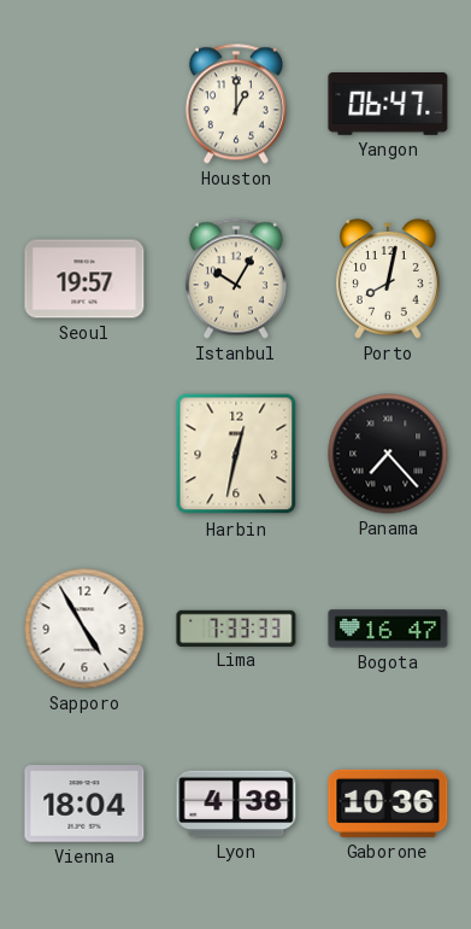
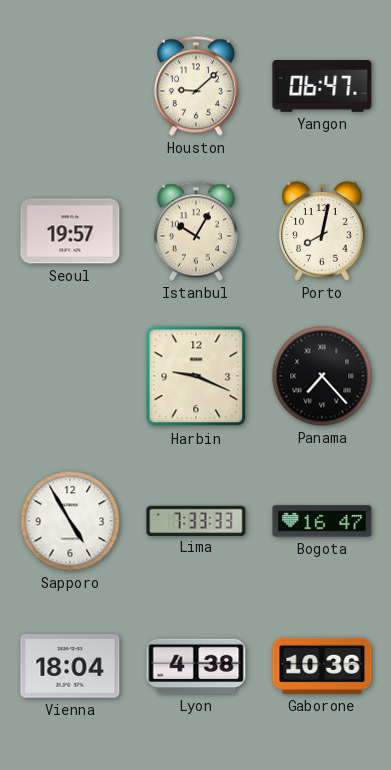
Houston: 1:00 -> 9:08
Harbin: 12:32 -> 9:19
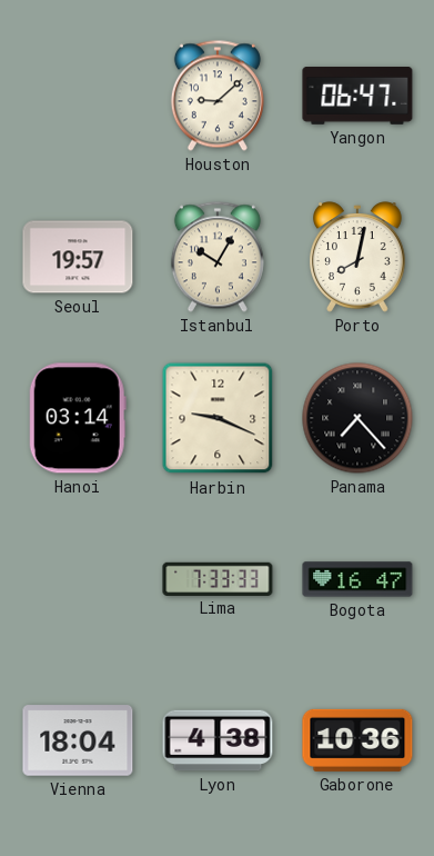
Hanoi: none -> 03:14
Sapporo: 4:55 -> none
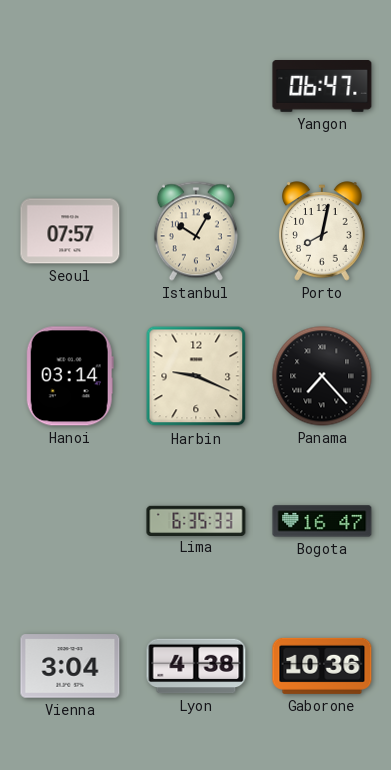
Houston: 9:08 -> none
Seoul: 19:57 -> 07:57
Lima: 7:33 -> 6:35
Vienna: 18:04 -> 3:04
